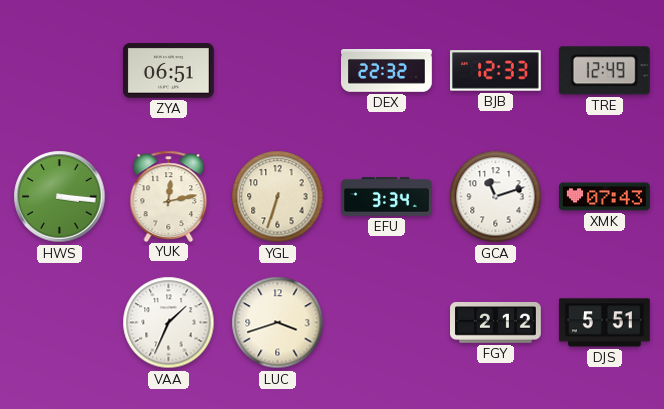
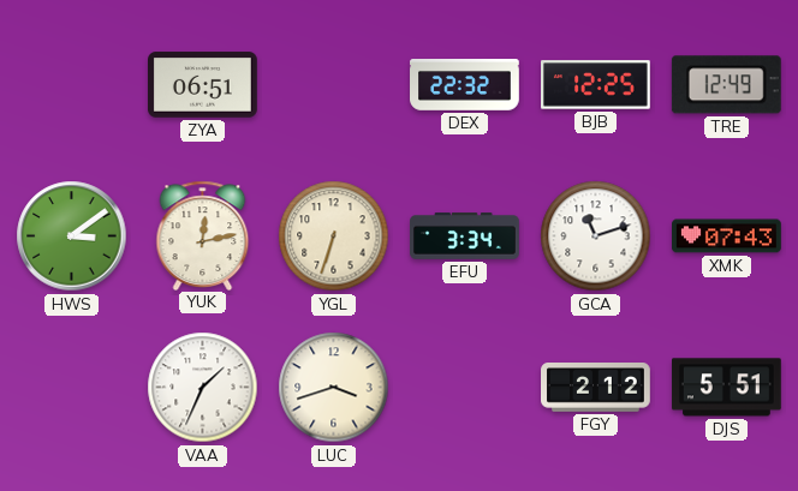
BJB: 12:33 -> 12:25
HWS: 3:16 -> 3:09
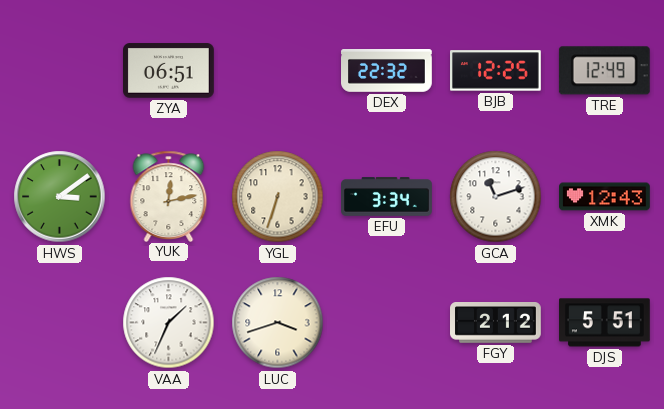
XMK: 07:43 -> 12:43
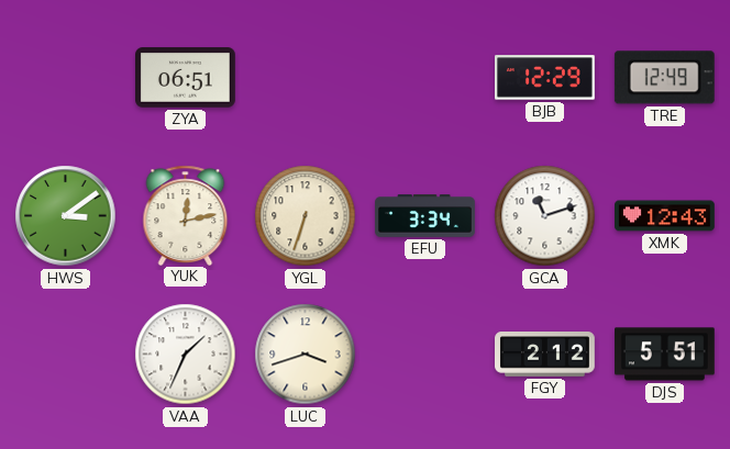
DEX: 22:32 -> none
BJB: 12:25 -> 12:29
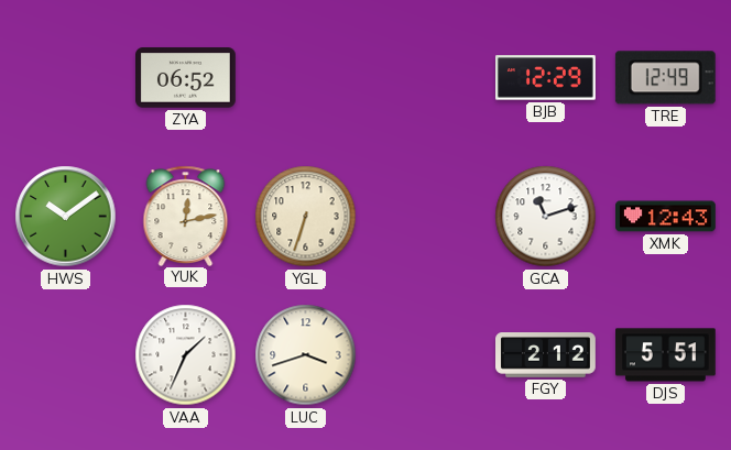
ZYA: 06:51 -> 06:52
HWS: 3:09 -> 10:09
EFU: 3:34 -> none
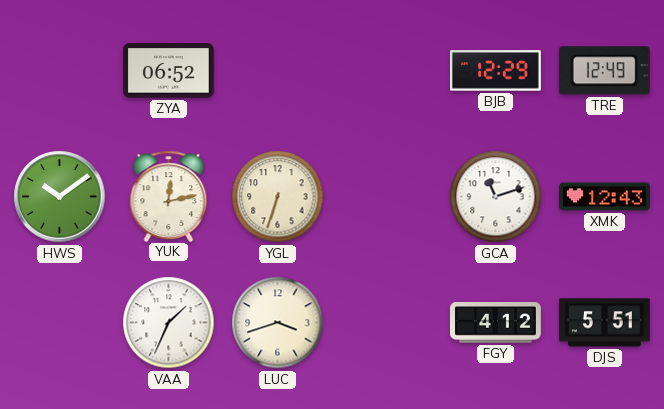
FGY: 2:12 -> 4:12
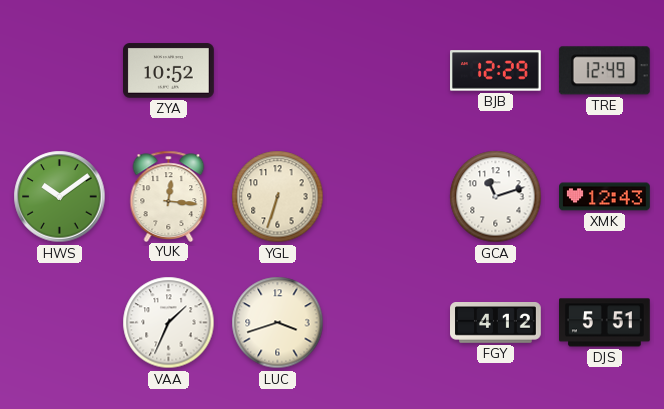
ZYA: 06:52 -> 10:52
YUK: 12:13 -> 12:16
